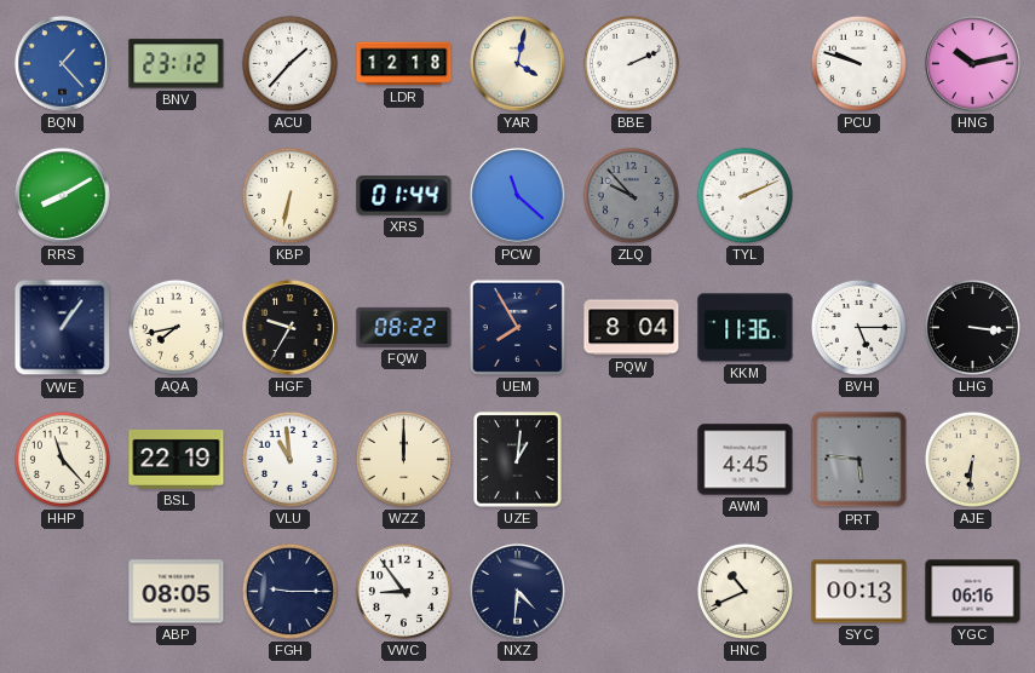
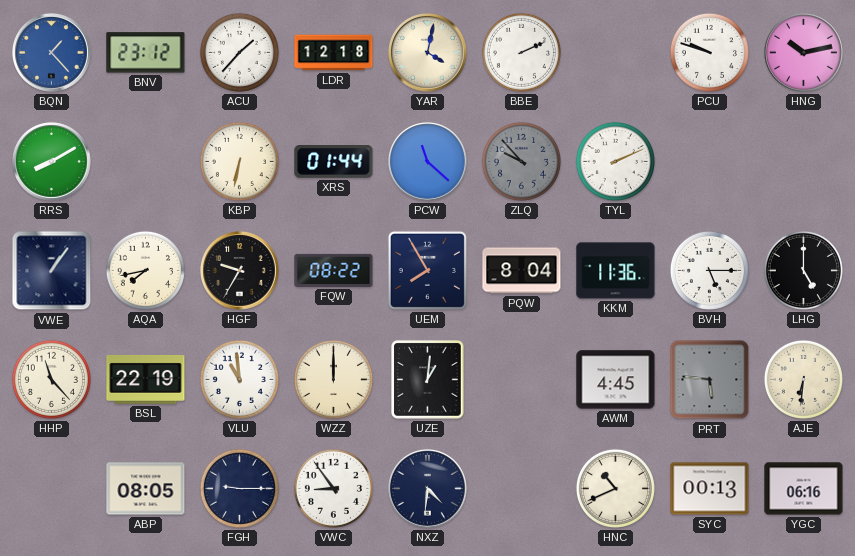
LHG: 3:16 -> 5:00
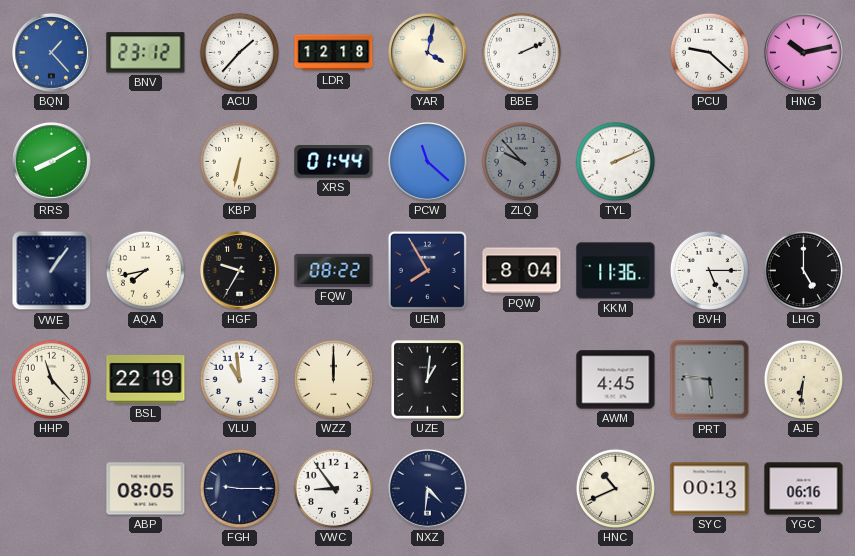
PCU: 9:48 -> 9:22
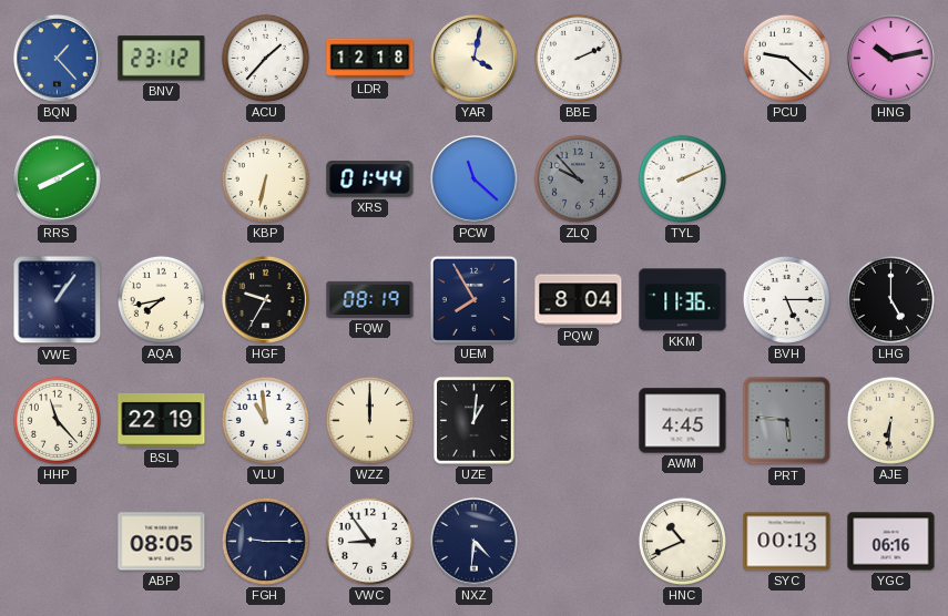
FQW: 08:22 -> 08:19
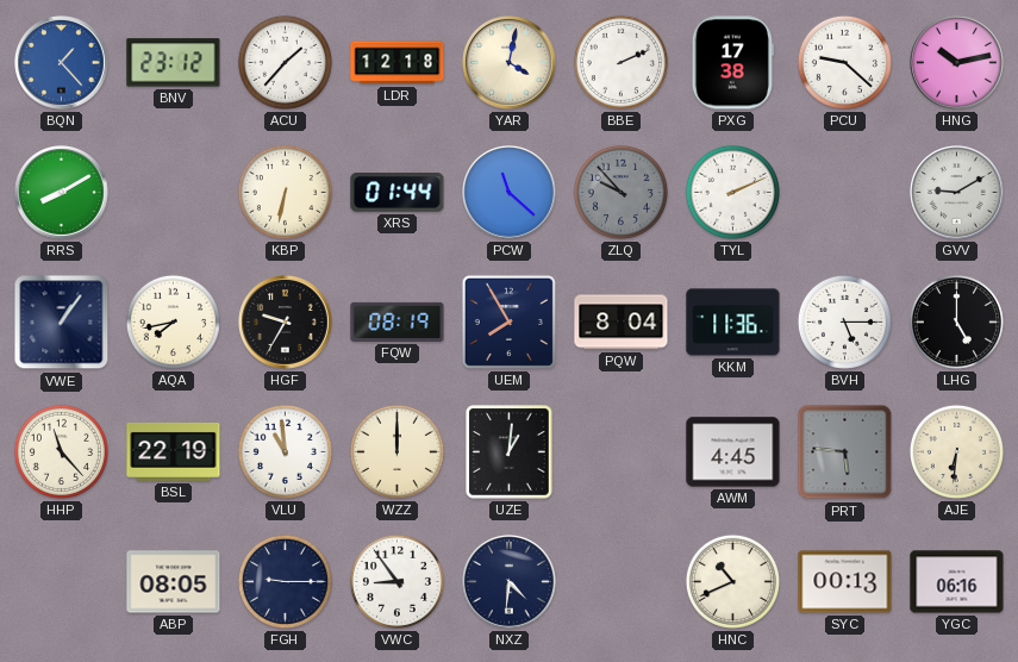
PXG: none -> 17:38
GVV: none -> 9:10
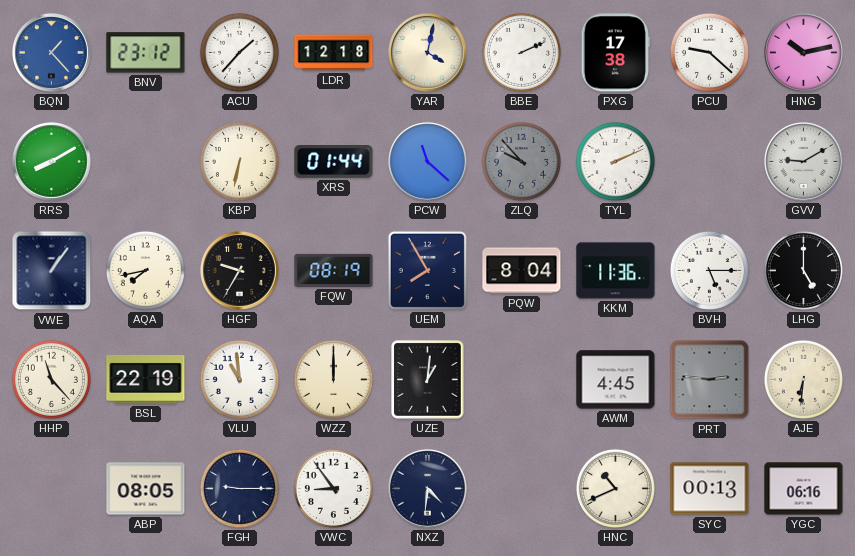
PRT: 5:46 -> 2:46
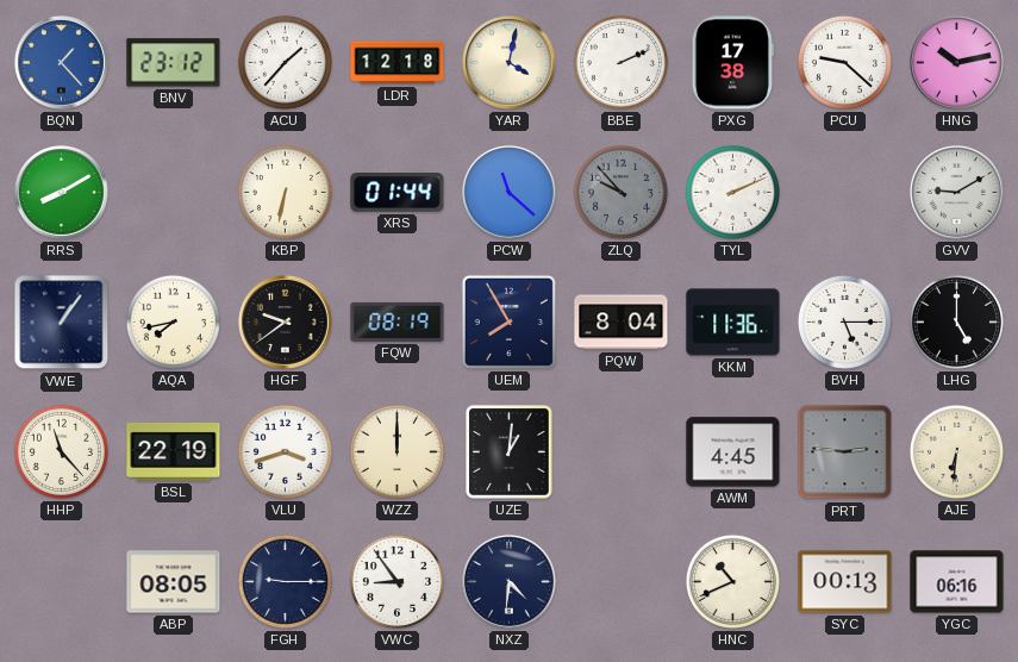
HGF: 9:35 -> 9:39
VLU: 10:59 -> 3:42
